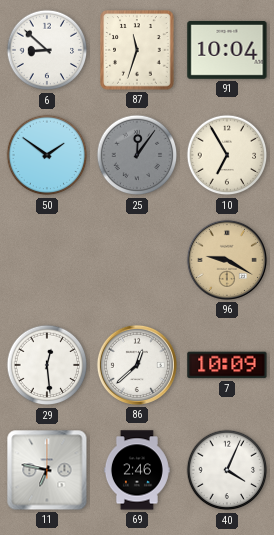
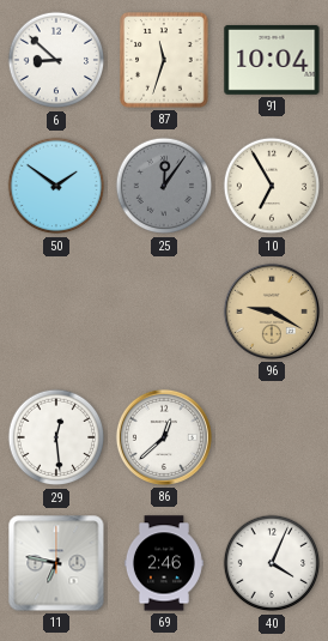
7: 10:09 -> none
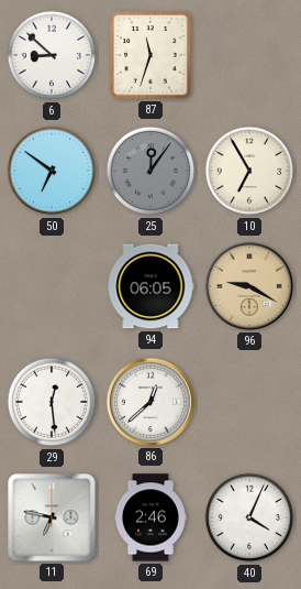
91: 10:04 -> none
50: 1:51 -> 6:51
94: none -> 06:05
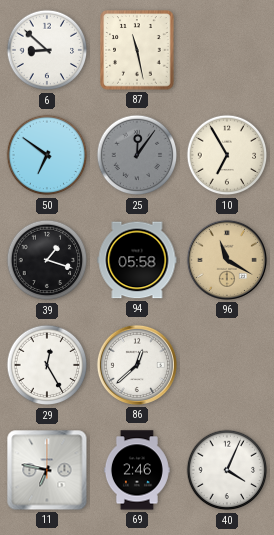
87: 11:33 -> 11:28
39: none -> 1:18
94: 06:05 -> 05:58
96: 9:20 -> 11:20
29: 12:29 -> 12:25
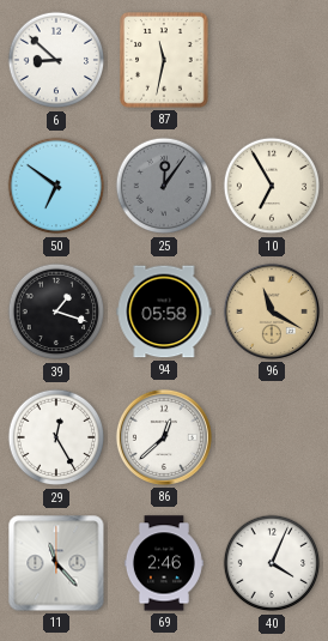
87: 11:28 -> 11:32
11: 6:47 -> 11:23
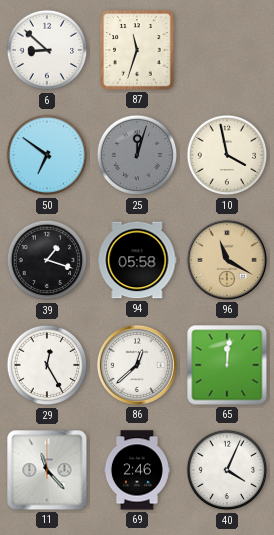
87: 11:32 -> 11:33
25: 12:06 -> 12:03
10: 6:55 -> 3:58
65: none -> 12:01
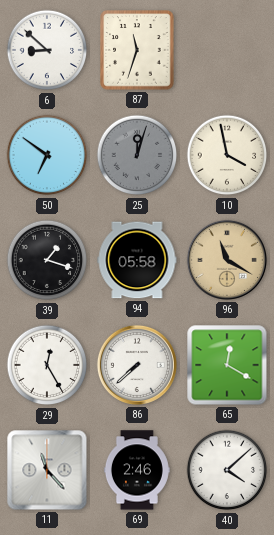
86: 12:38 -> 7:38
65: 12:01 -> 12:20
40: 4:04 -> 4:08
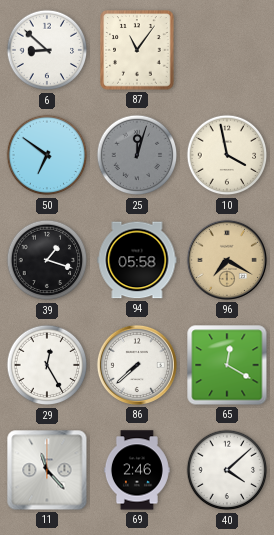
87: 11:33 -> 11:06
96: 11:20 -> 7:20
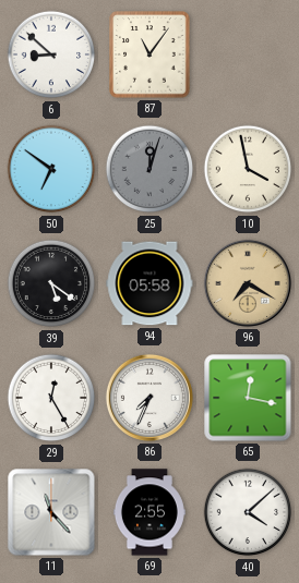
39: 1:18 -> 5:21
86: 7:38 -> 7:34
65: 12:20 -> 12:17
69: 2:46 -> 2:55
